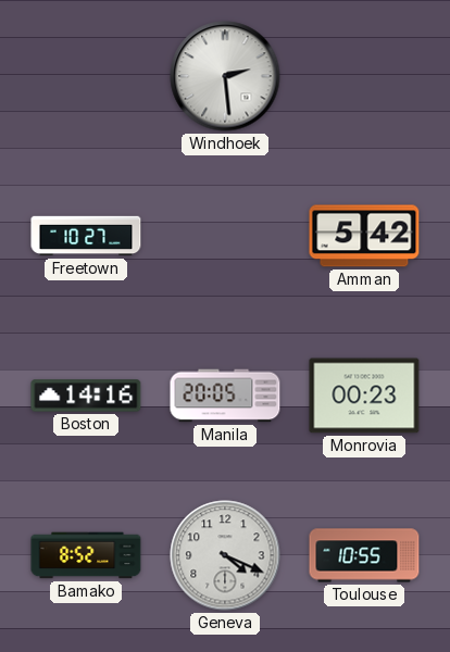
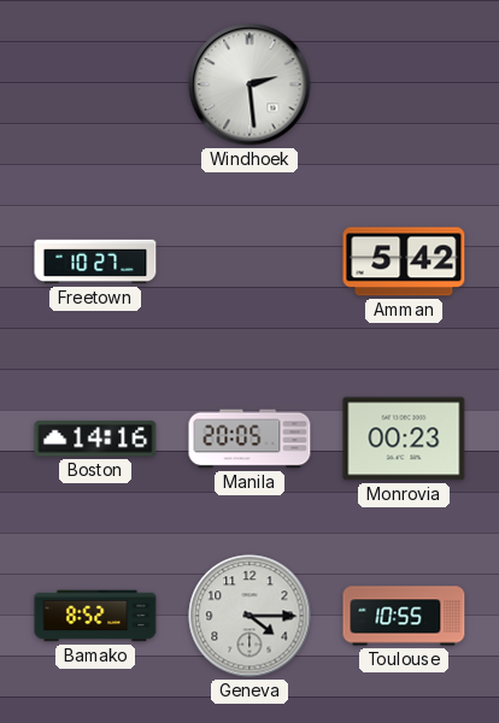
Geneva: 4:19 -> 4:15
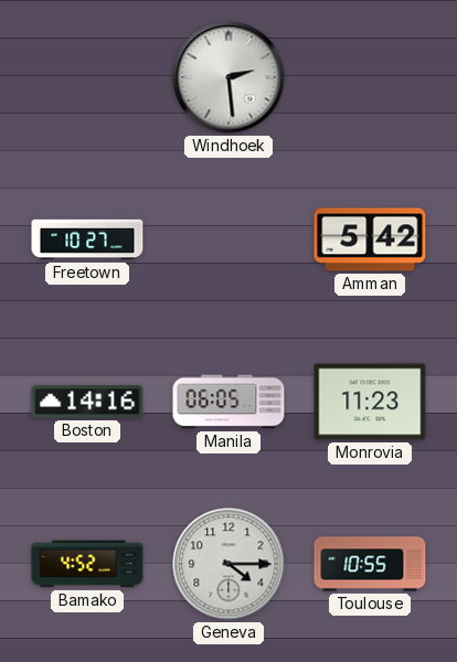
Manila: 20:05 -> 06:05
Monrovia: 00:23 -> 11:23
Bamako: 8:52 -> 4:52
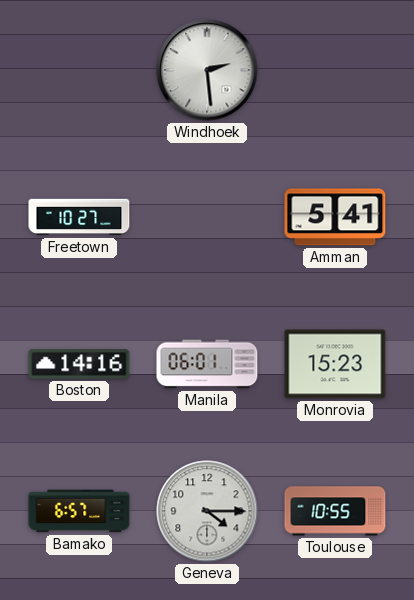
Amman: 5:42 -> 5:41
Manila: 06:05 -> 06:01
Monrovia: 11:23 -> 15:23
Bamako: 4:52 -> 6:57
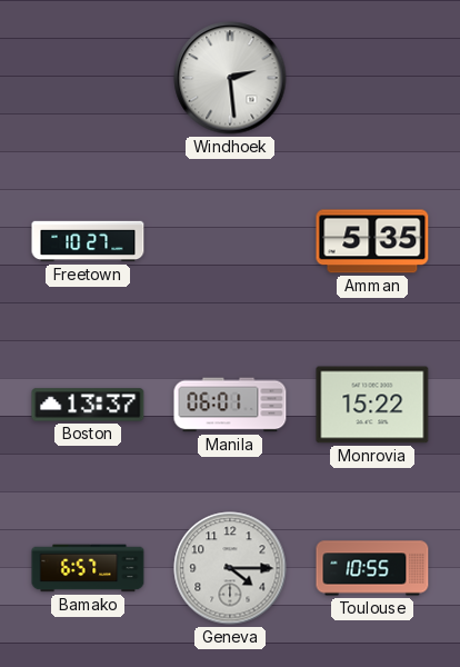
Amman: 5:41 -> 5:35
Boston: 14:16 -> 13:37
Monrovia: 15:23 -> 15:22
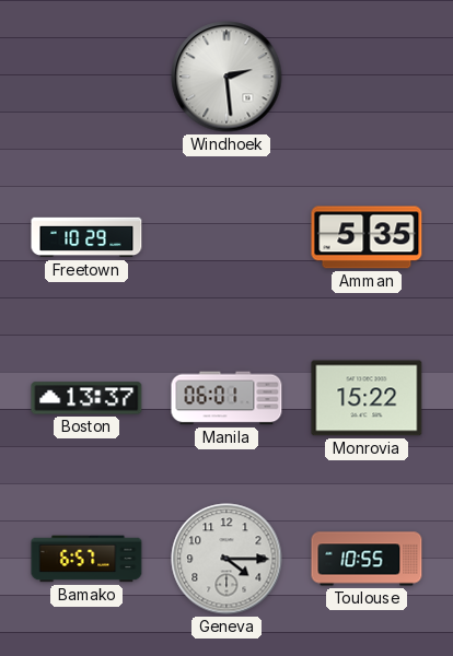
Freetown: 10:27 -> 10:29
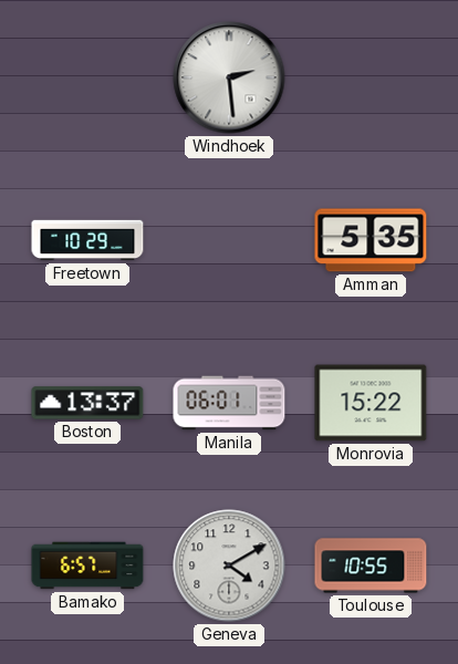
Geneva: 4:15 -> 4:10
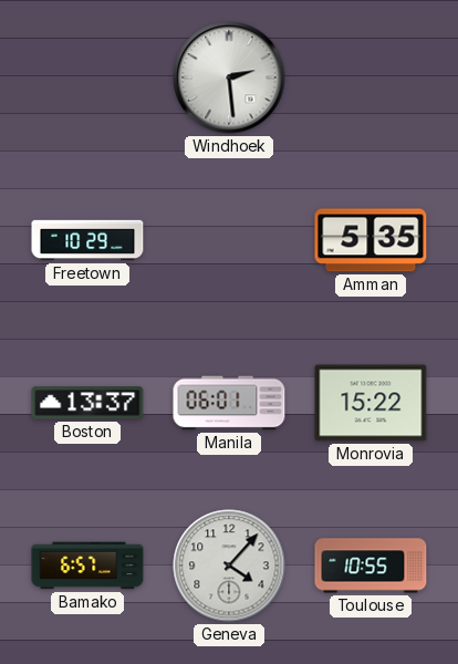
Geneva: 4:10 -> 4:07
